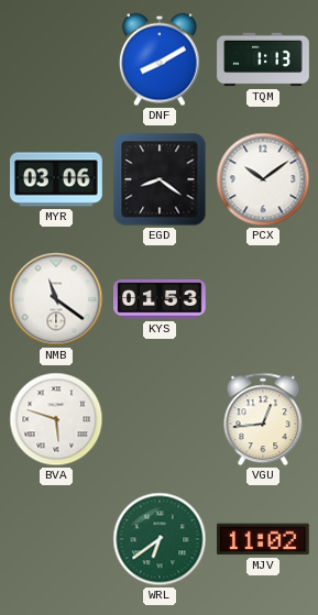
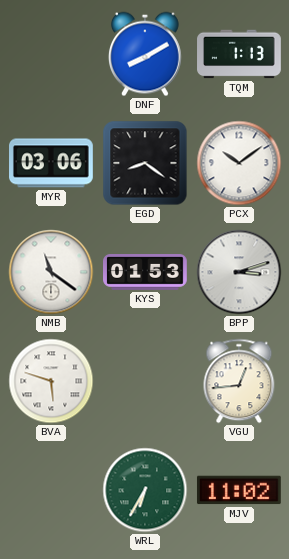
BPP: none -> 3:12
WRL: 6:39 -> 6:35
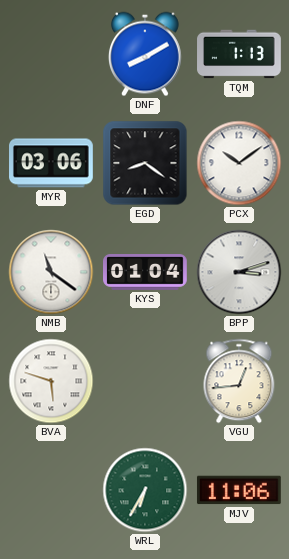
KYS: 01:53 -> 01:04
MJV: 11:02 -> 11:06
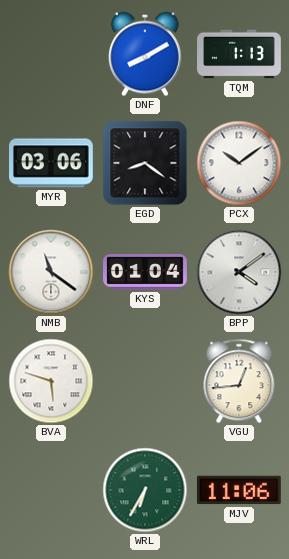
BPP: 3:12 -> 4:09
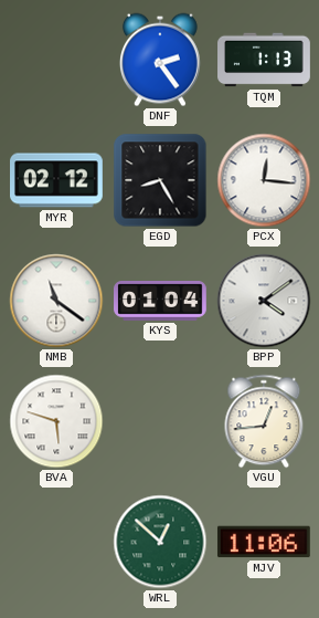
DNF: 8:10 -> 2:24
MYR: 03:06 -> 02:12
EGD: 8:21 -> 8:25
PCX: 10:09 -> 12:16
WRL: 6:35 -> 12:52
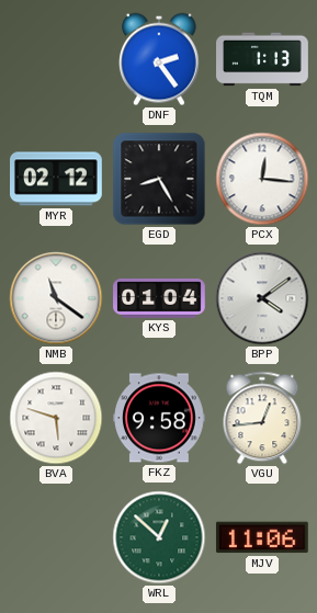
FKZ: none -> 9:58
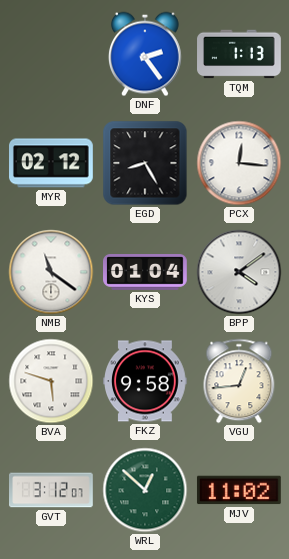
GVT: none -> 3:12
MJV: 11:06 -> 11:02
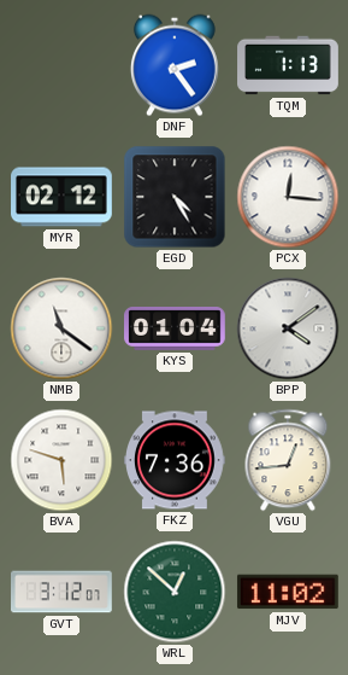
EGD: 8:25 -> 4:25
FKZ: 9:58 -> 7:36
